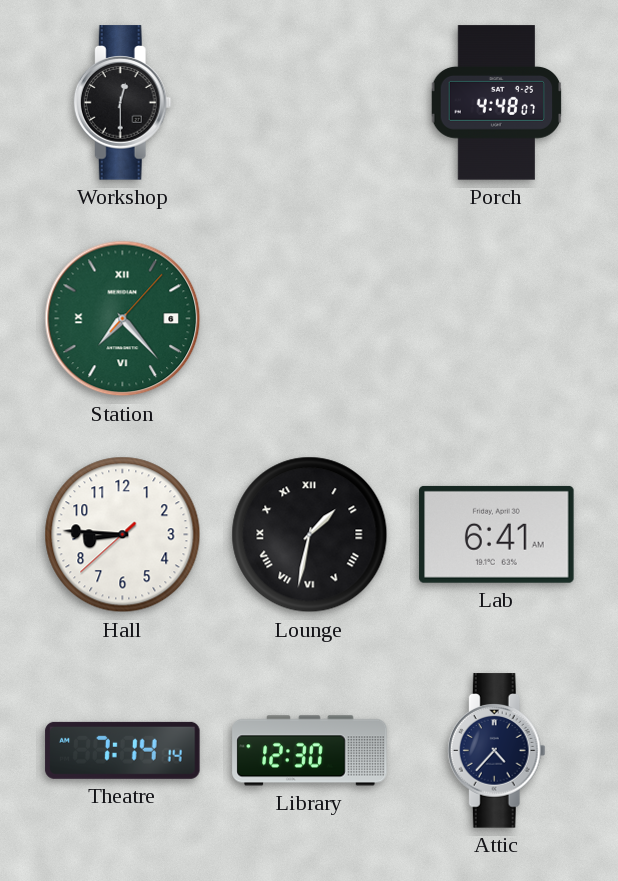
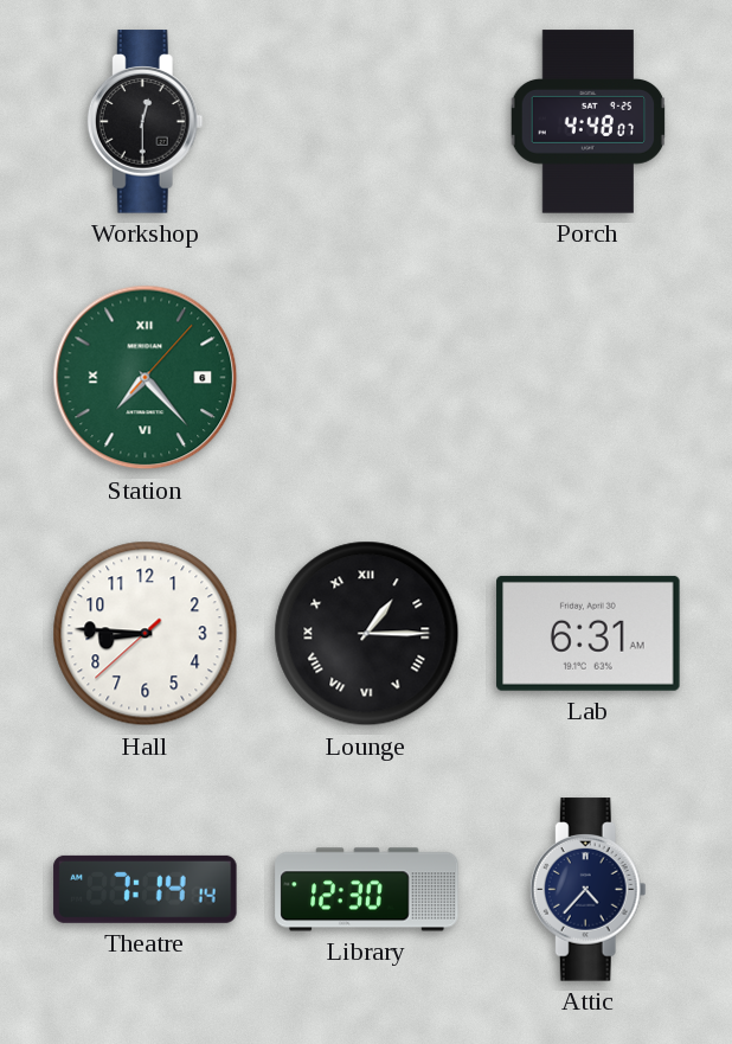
Lounge: 1:32 -> 1:15
Lab: 6:41 -> 6:31
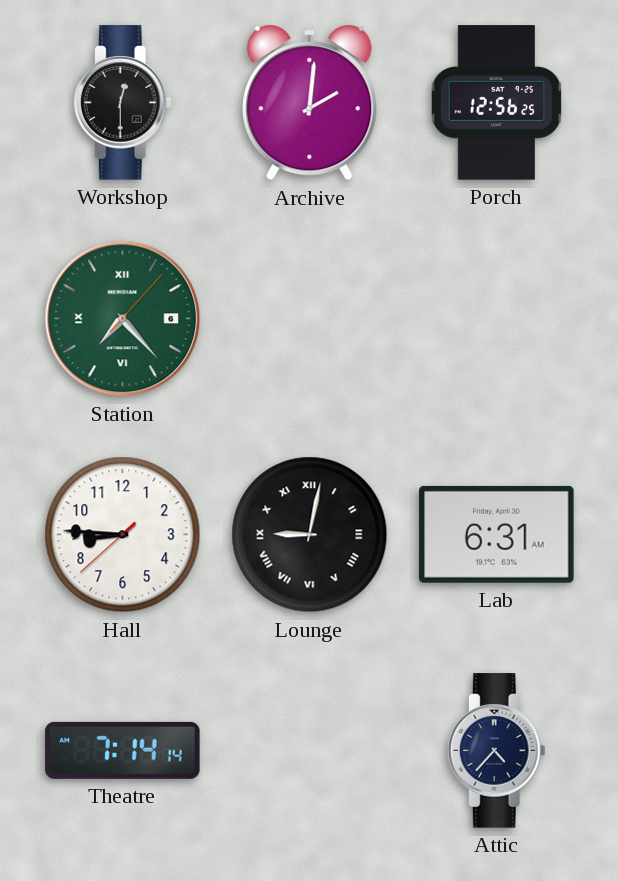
Archive: none -> 2:01
Porch: 4:48 -> 12:56
Lounge: 1:15 -> 9:02
Library: 12:30 -> none
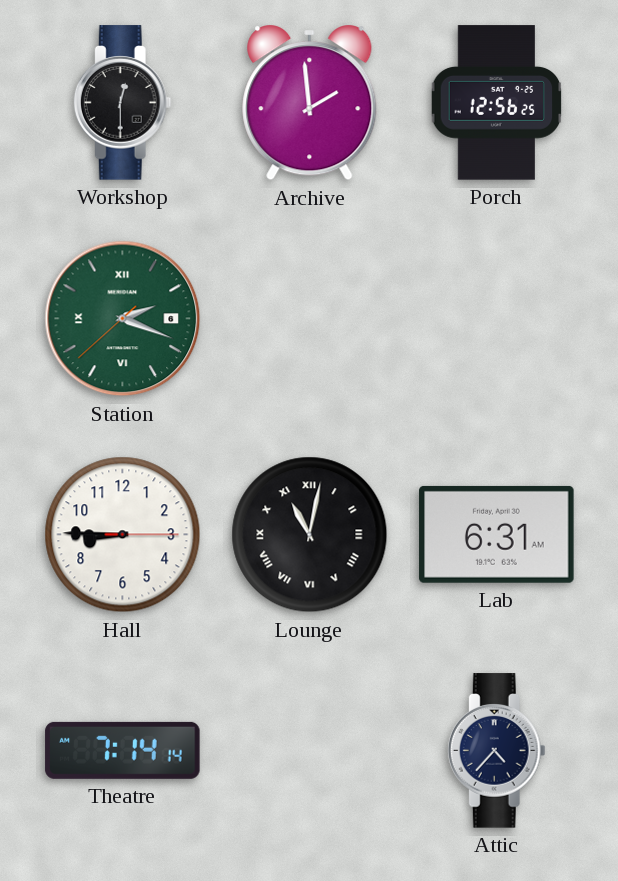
Archive: 2:01 -> 1:59
Station: 7:23 -> 2:18
Hall: 8:45:38 -> 8:45:15
Lounge: 9:02 -> 11:02
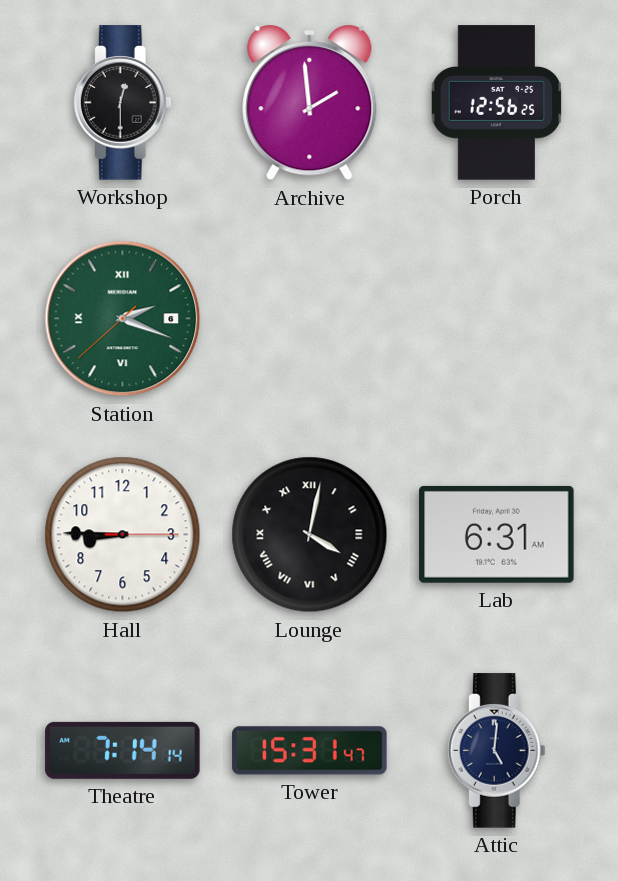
Lounge: 11:02 -> 4:02
Tower: none -> 15:31
Attic: 4:37 -> 5:01
